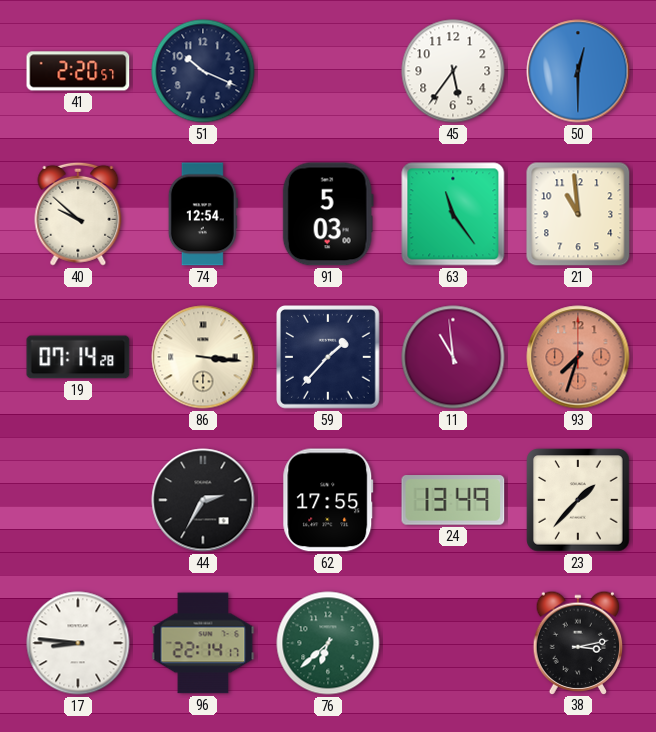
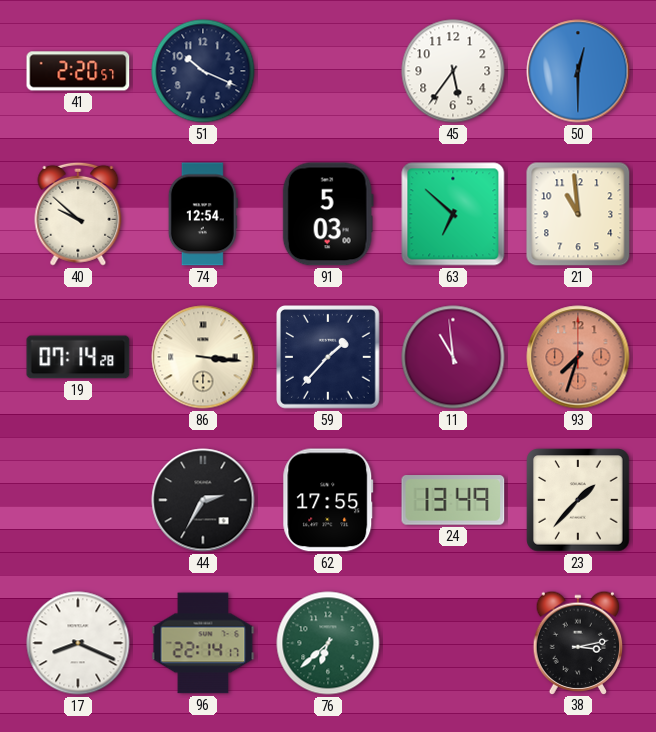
63: 11:24 -> 6:52
17: 8:46 -> 8:19
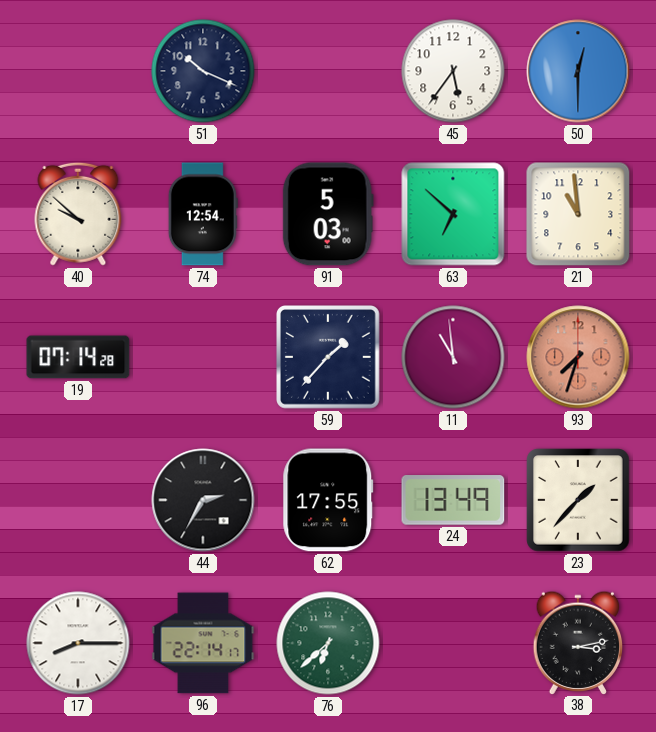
41: 2:20 -> none
86: 3:16 -> none
17: 8:19 -> 8:15
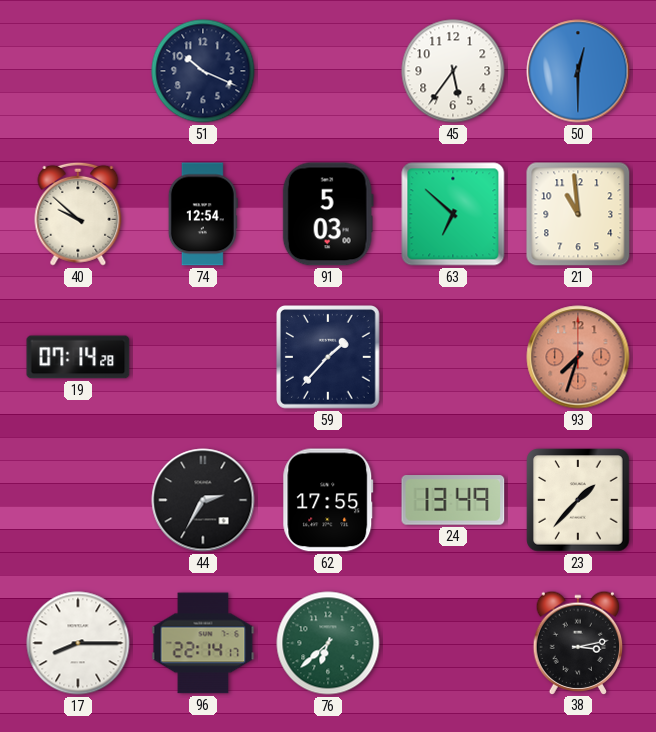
11: 10:59 -> none
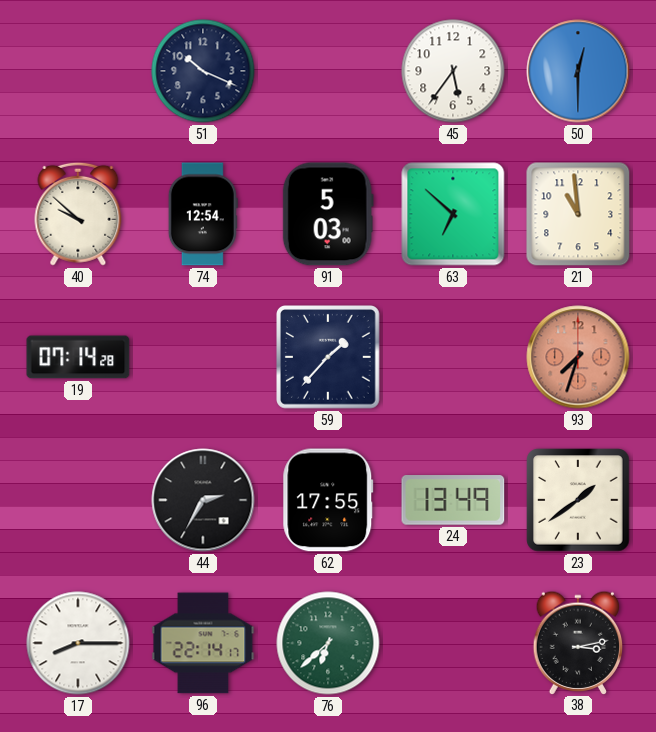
23: 1:37 -> 1:39
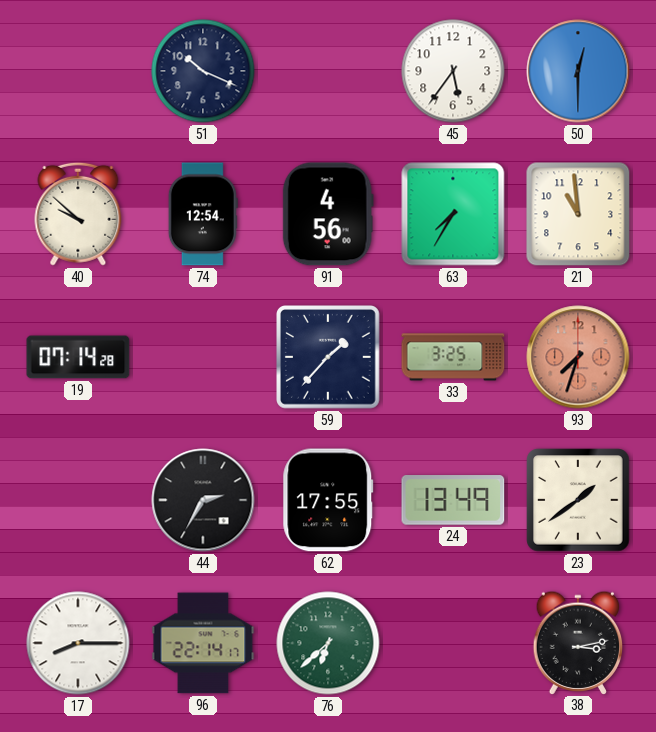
91: 5:03 -> 4:56
63: 6:52 -> 7:35
33: none -> 3:25
